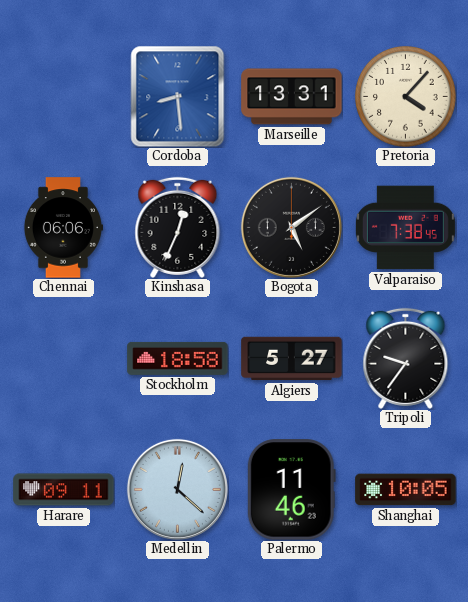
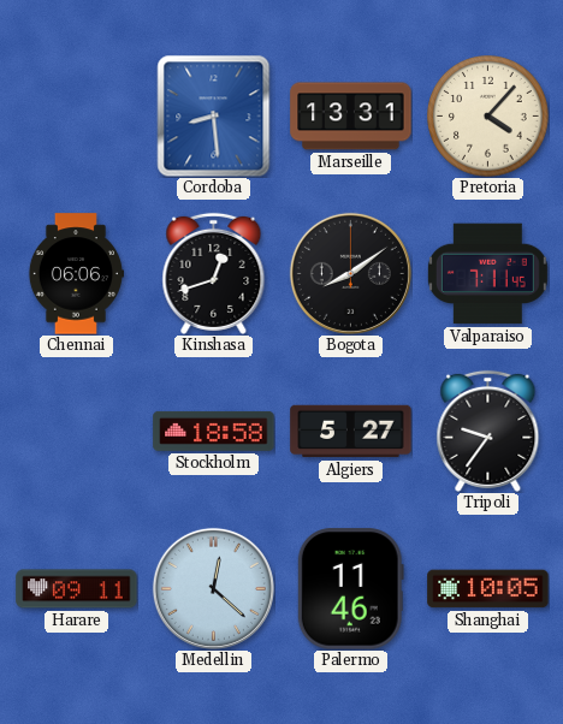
Kinshasa: 12:34 -> 12:42
Bogota: 5:09 -> 8:09
Valparaiso: 7:38 -> 7:11
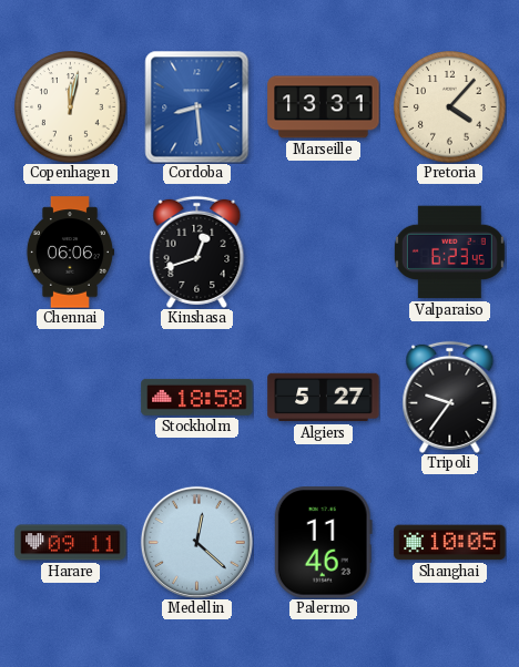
Copenhagen: none -> 12:02
Bogota: 8:09 -> none
Valparaiso: 7:11 -> 6:23
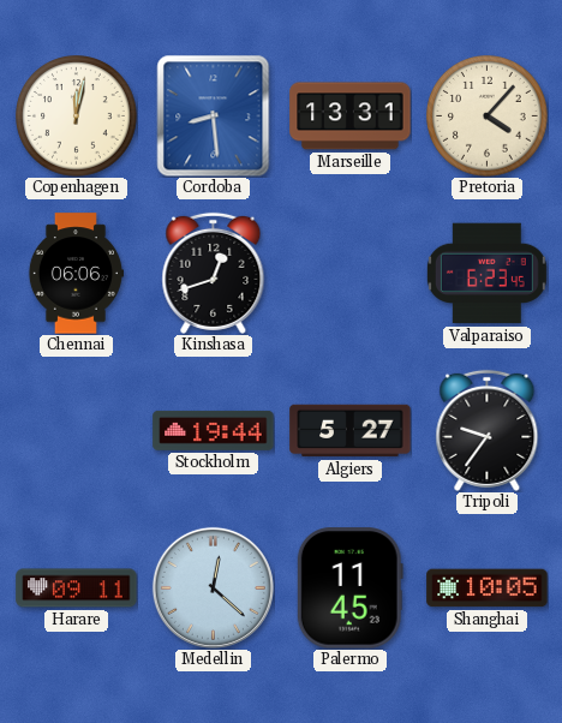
Stockholm: 18:58 -> 19:44
Palermo: 11:46 -> 11:45
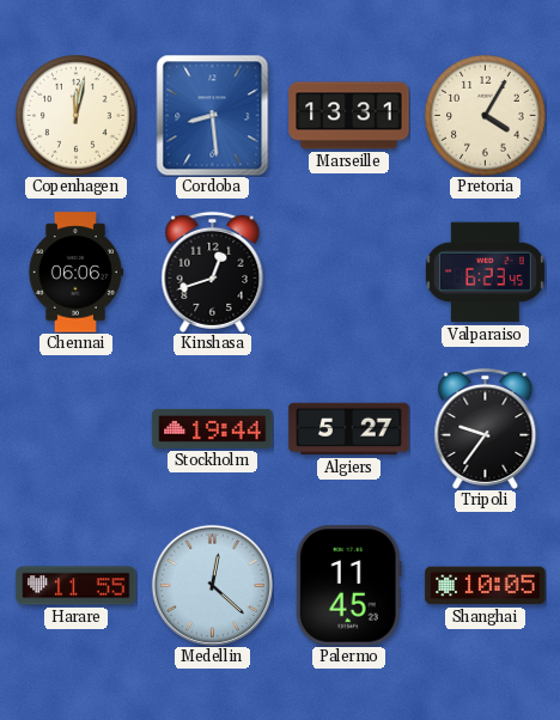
Pretoria: 4:07 -> 4:05
Harare: 09:11 -> 11:55
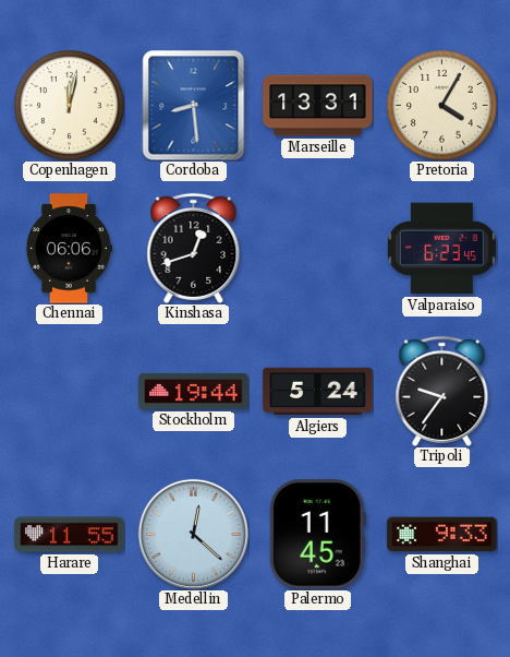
Algiers: 5:27 -> 5:24
Shanghai: 10:05 -> 9:33
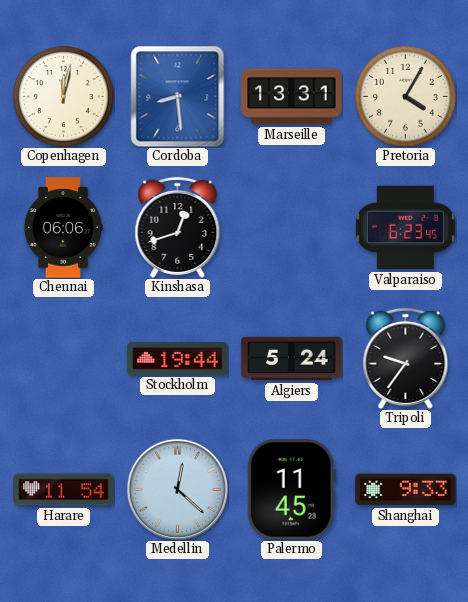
Harare: 11:55 -> 11:54
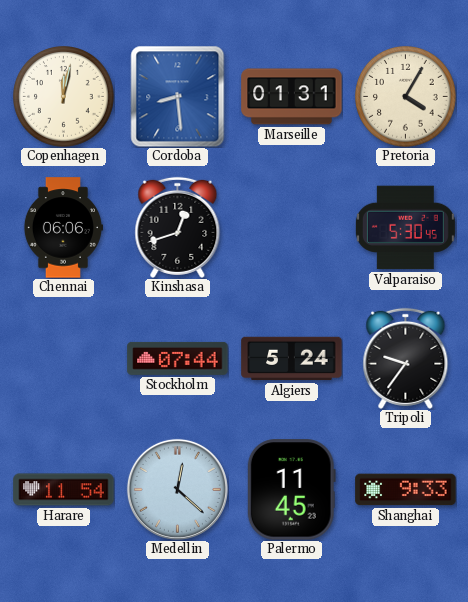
Marseille: 13:31 -> 01:31
Valparaiso: 6:23 -> 5:30
Stockholm: 19:44 -> 07:44
